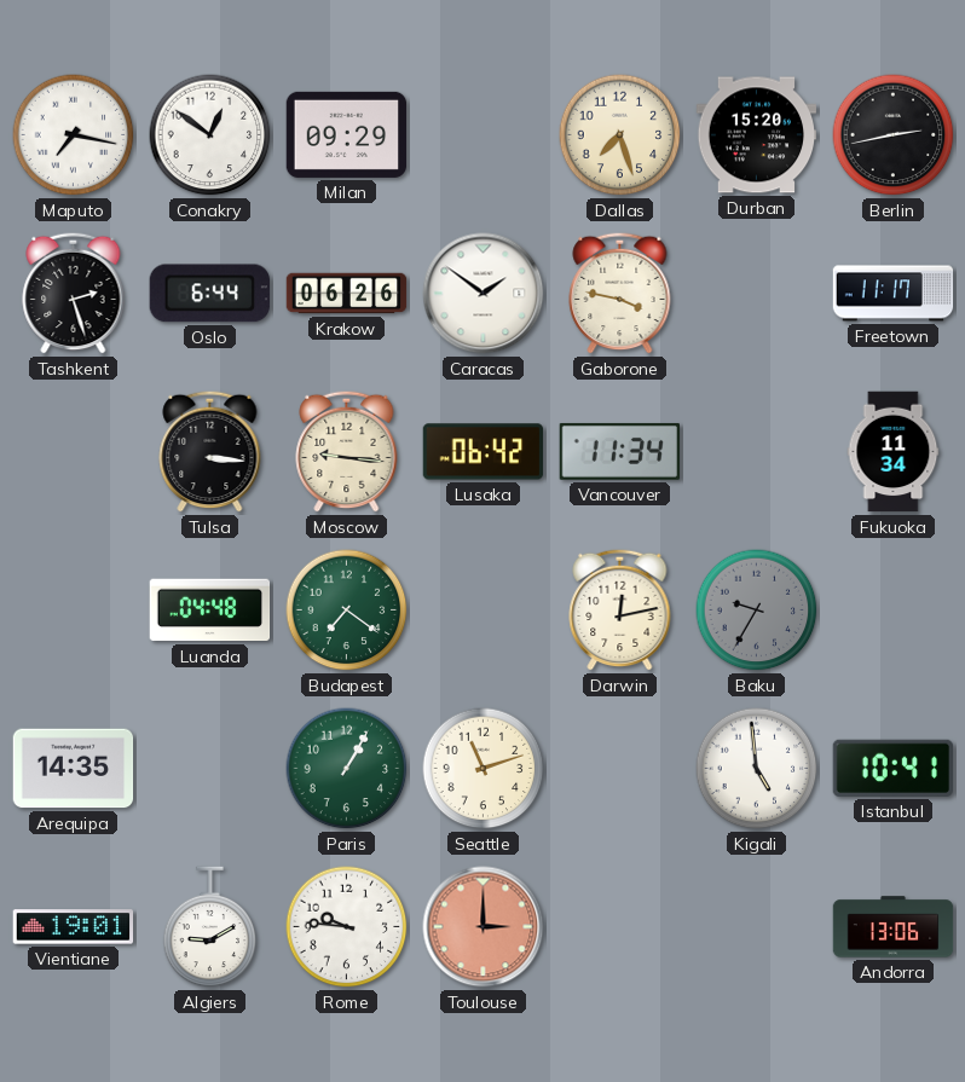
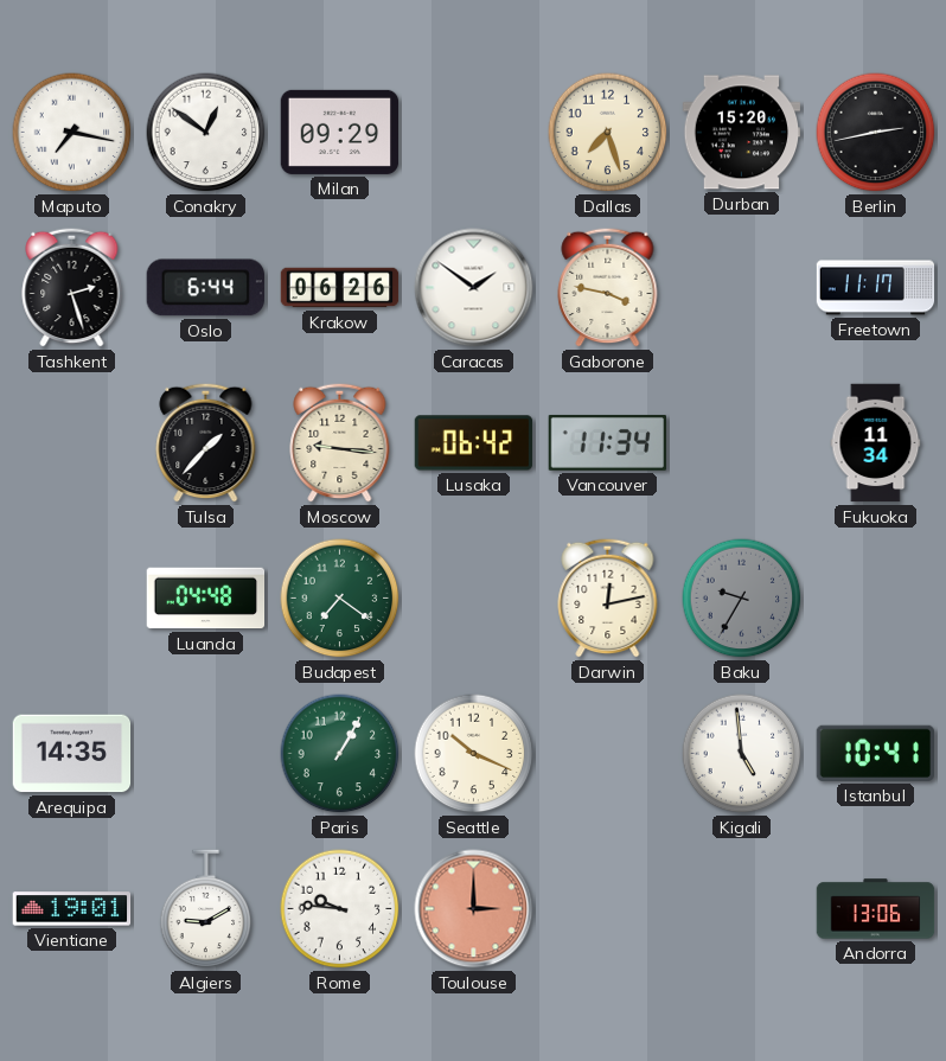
Tulsa: 3:16 -> 1:37
Seattle: 11:12 -> 10:19
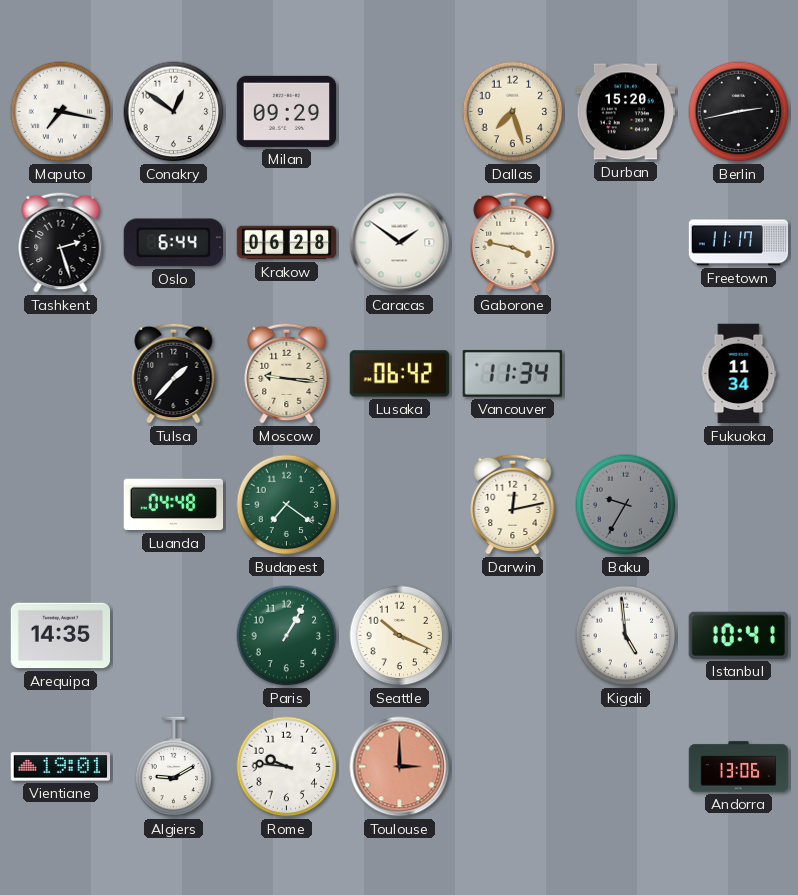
Krakow: 06:26 -> 06:28
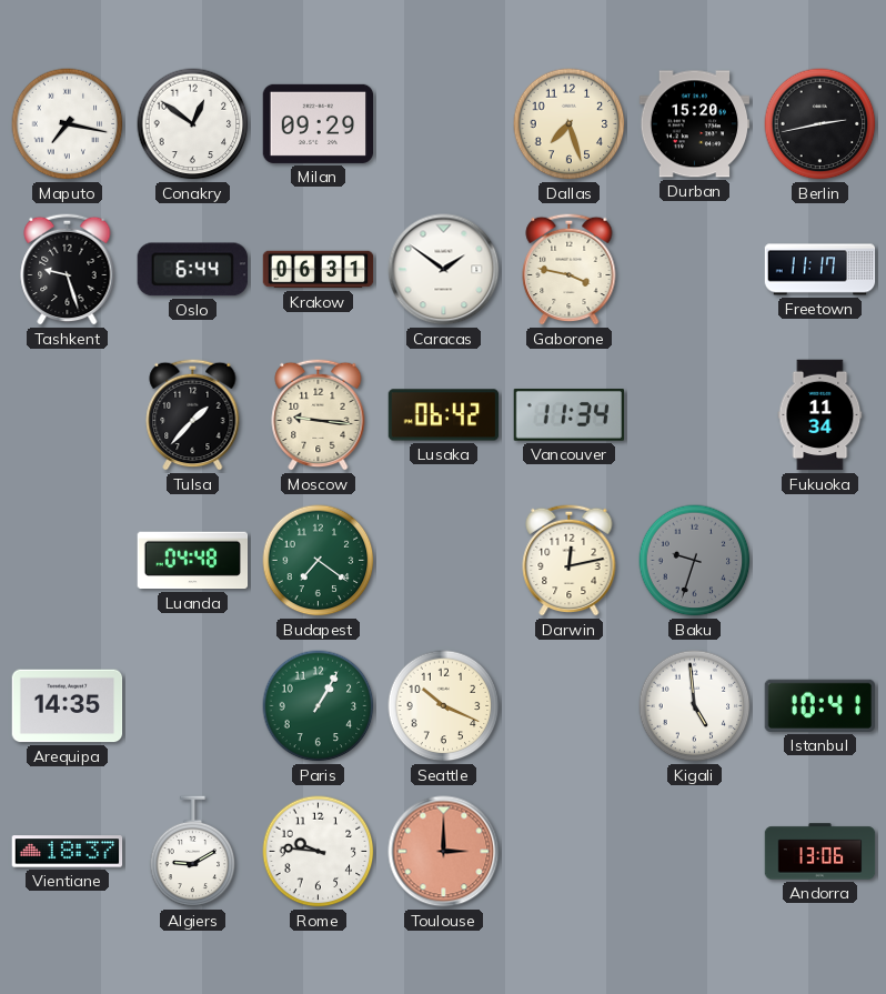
Tashkent: 2:27 -> 9:27
Krakow: 06:28 -> 06:31
Baku: 9:35 -> 9:33
Vientiane: 19:01 -> 18:37
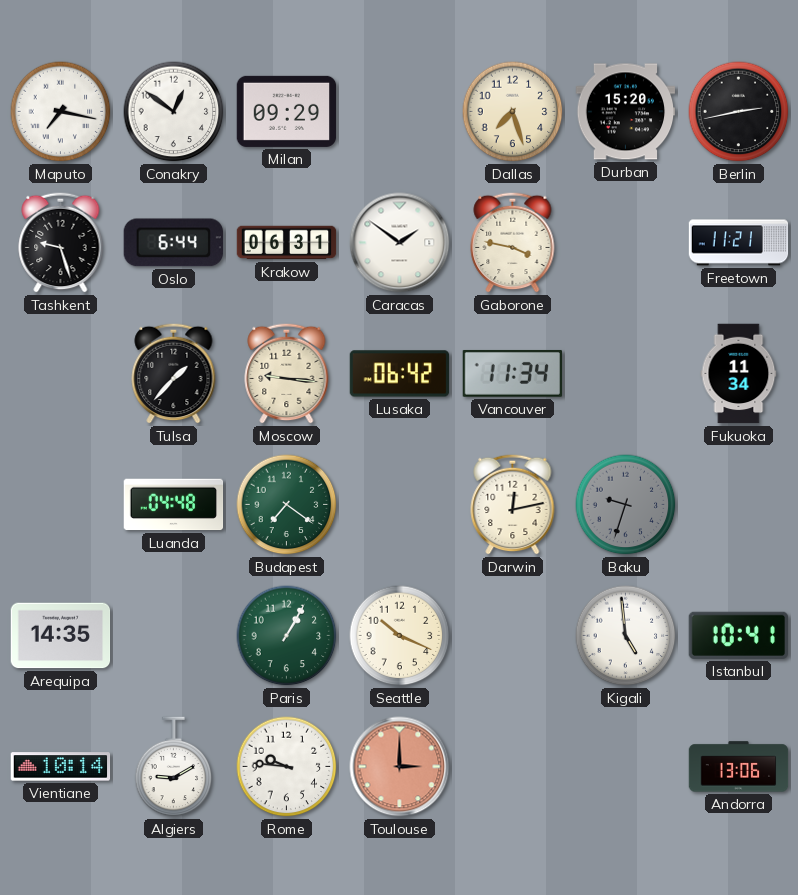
Freetown: 11:17 -> 11:21
Vientiane: 18:37 -> 10:14
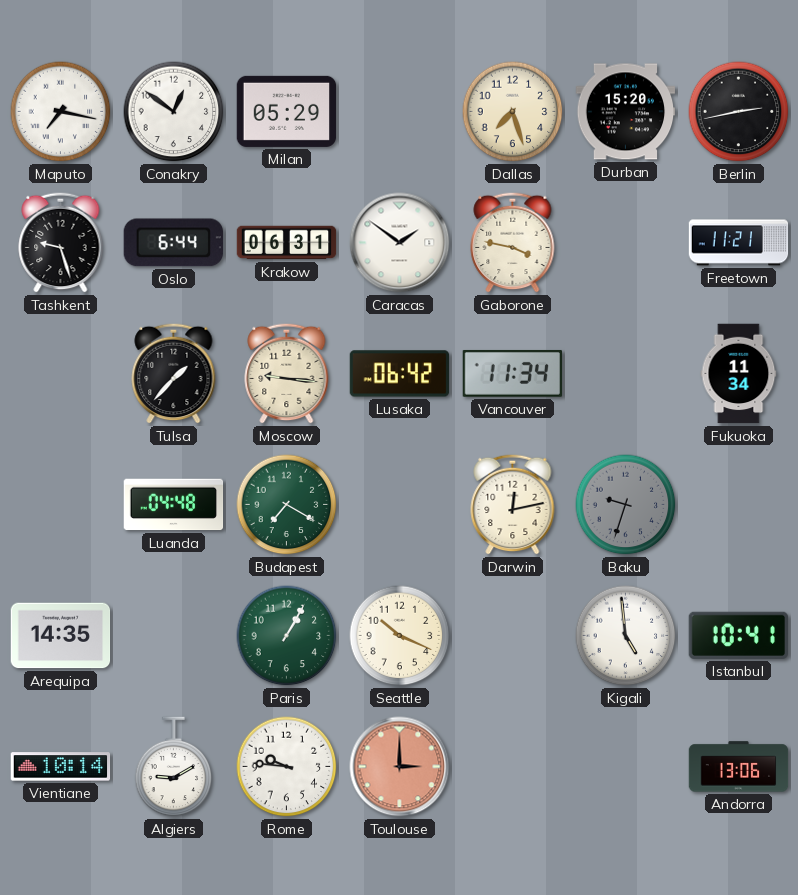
Milan: 09:29 -> 05:29
Budapest: 7:21 -> 7:20
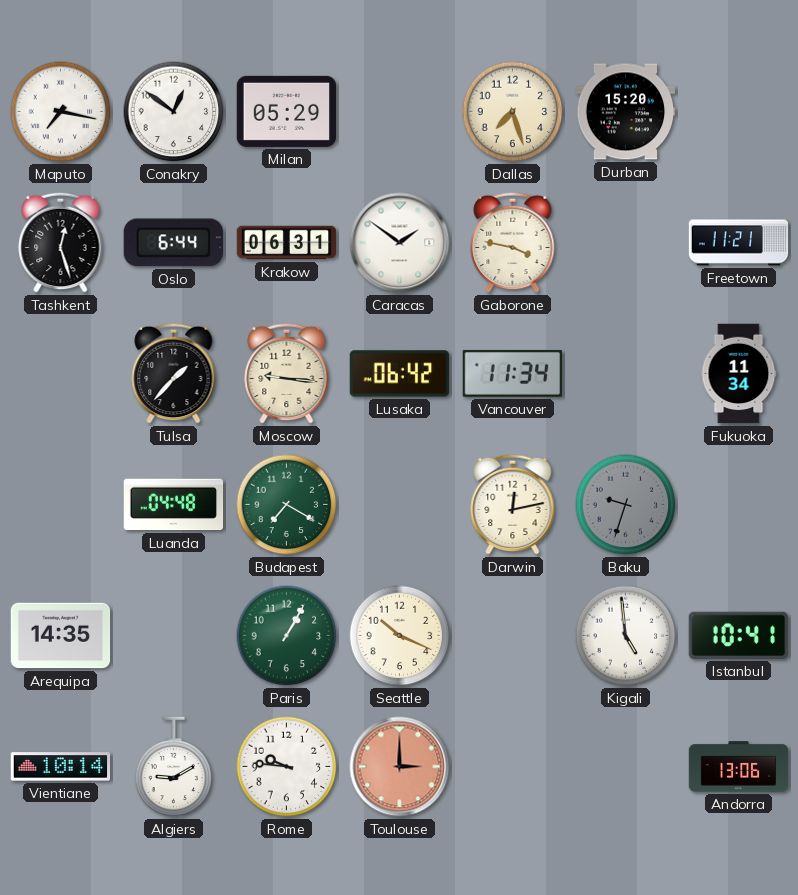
Berlin: 2:43 -> none
Tashkent: 9:27 -> 12:27
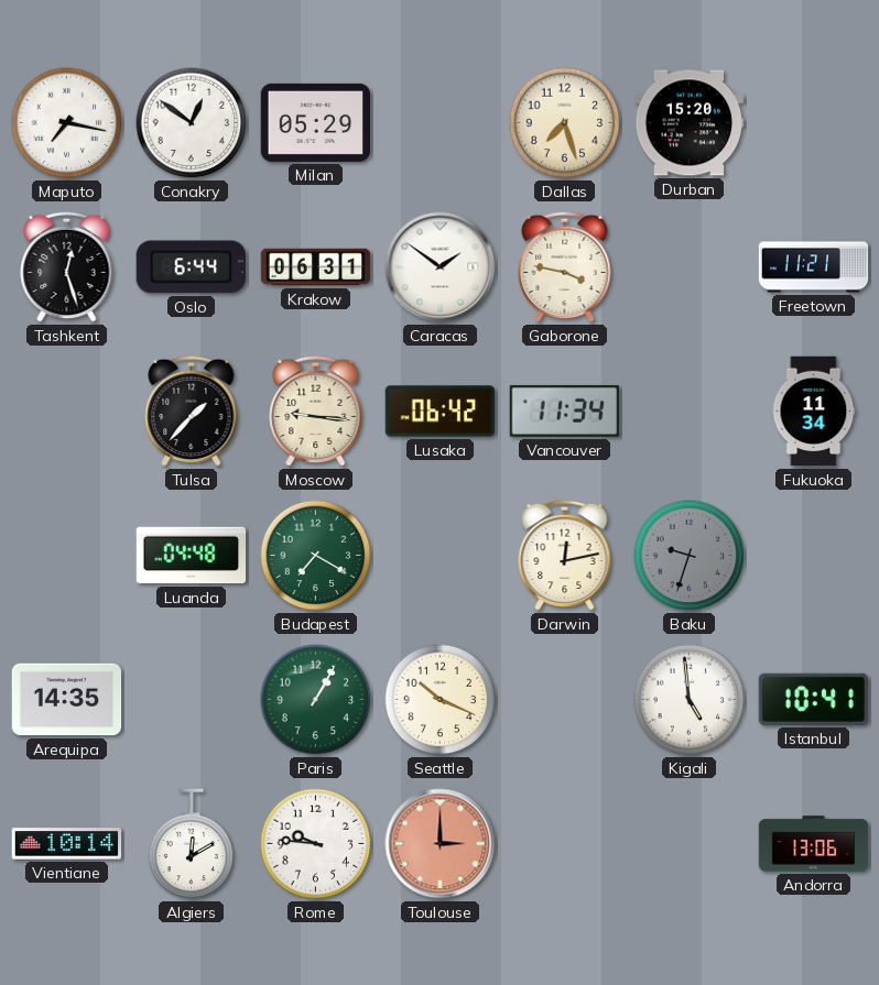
Algiers: 9:10 -> 12:10
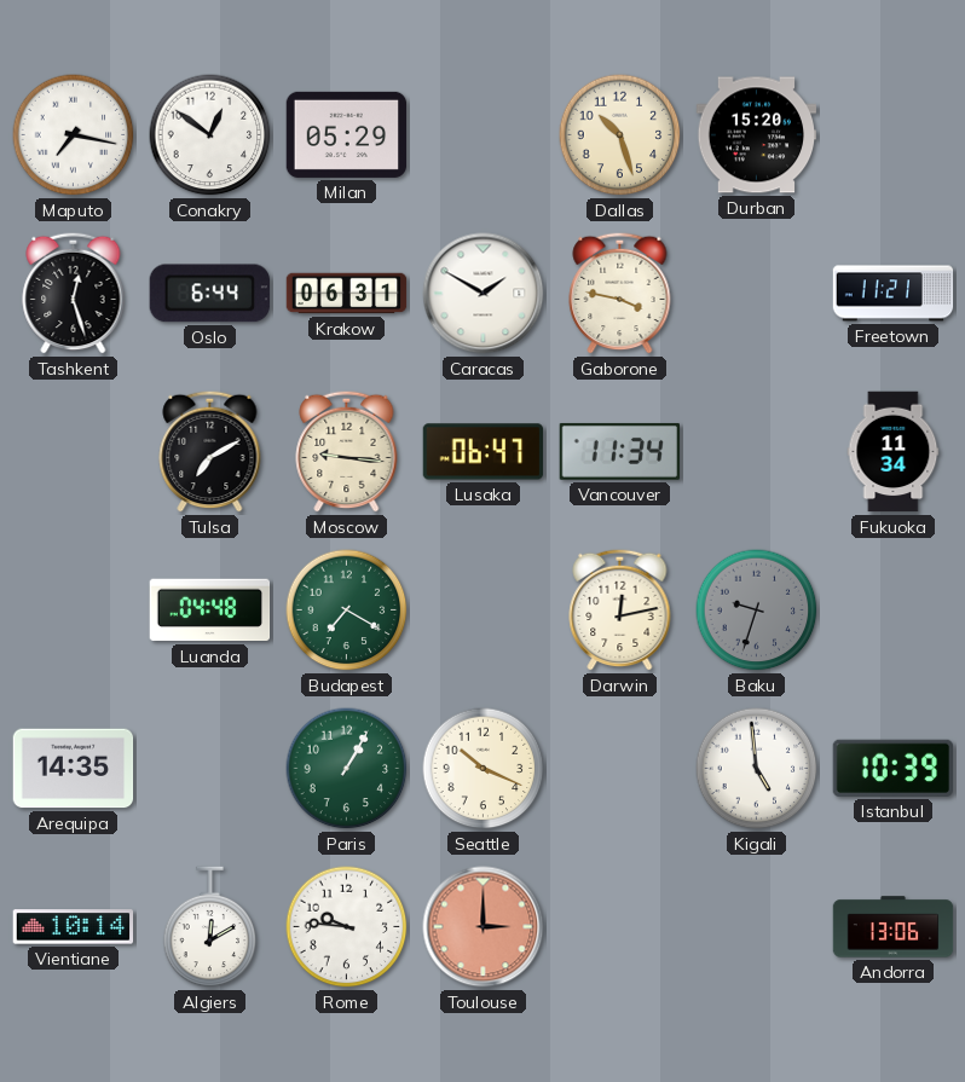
Dallas: 7:27 -> 10:27
Caracas: 1:51 -> 1:50
Tulsa: 1:37 -> 7:10
Lusaka: 06:42 -> 06:47
Istanbul: 10:41 -> 10:39
